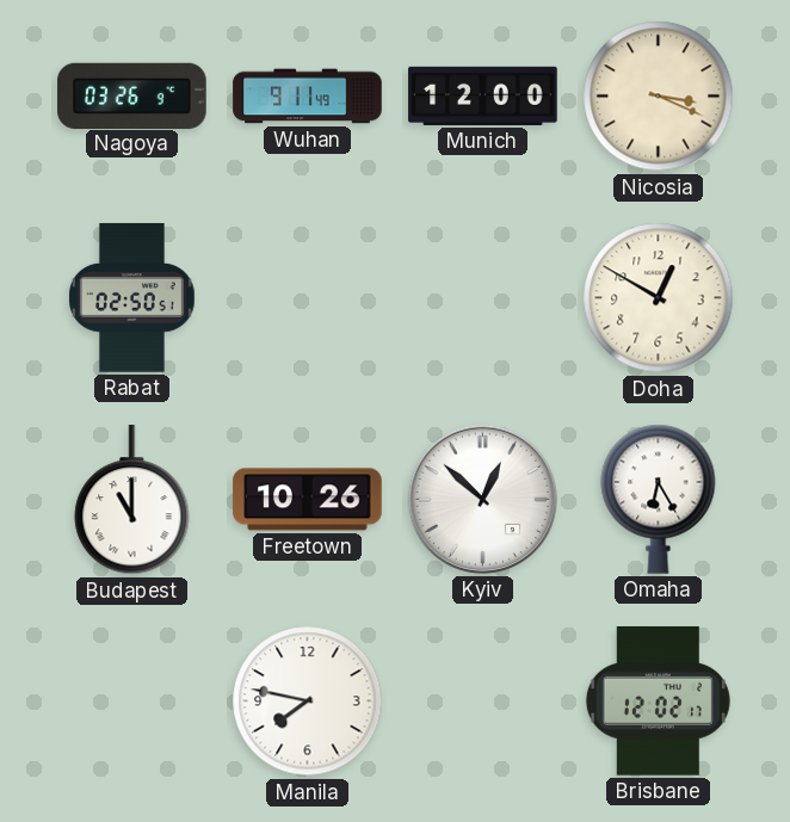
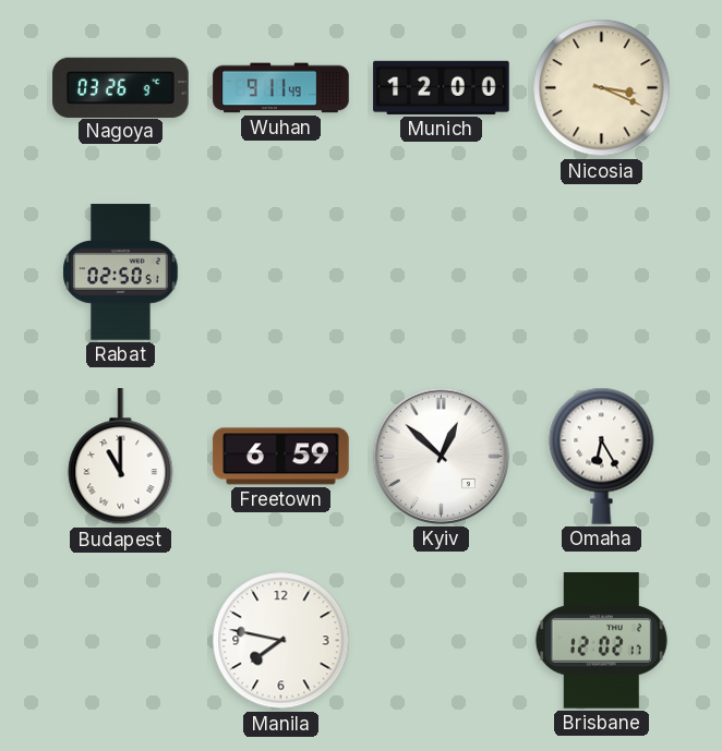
Doha: 12:50 -> none
Freetown: 10:26 -> 6:59
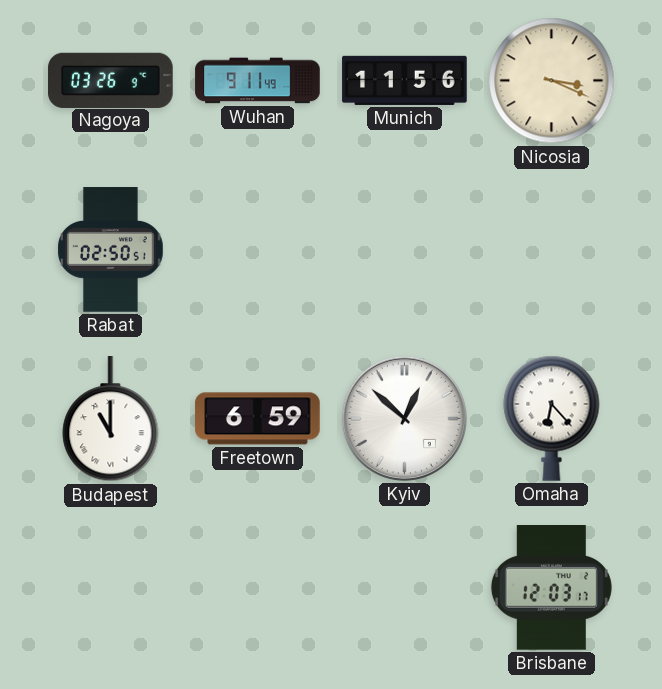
Munich: 12:00 -> 11:56
Omaha: 6:25 -> 6:23
Manila: 7:47 -> none
Brisbane: 12:02 -> 12:03
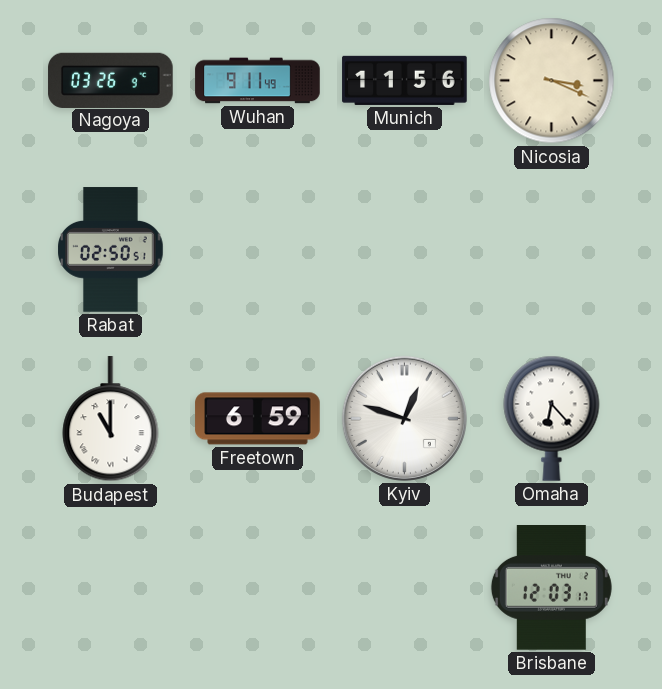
Kyiv: 12:52 -> 12:48
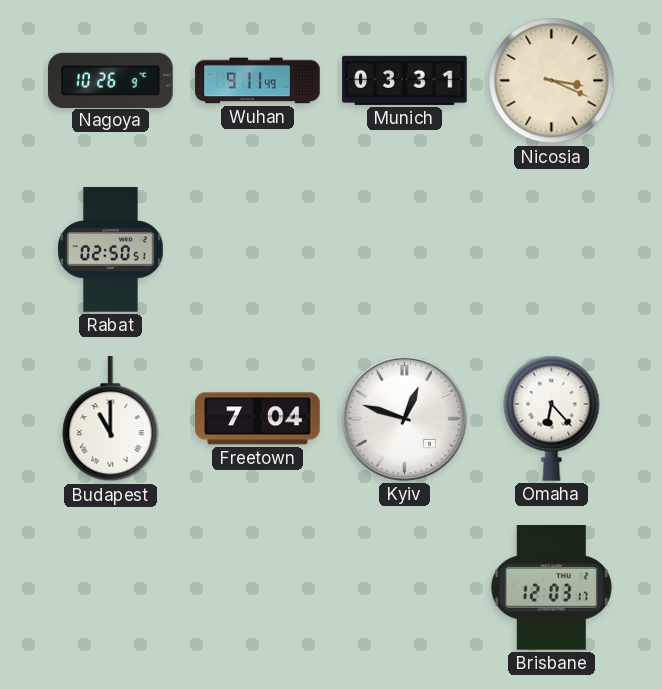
Nagoya: 03:26 -> 10:26
Munich: 11:56 -> 03:31
Freetown: 6:59 -> 7:04
